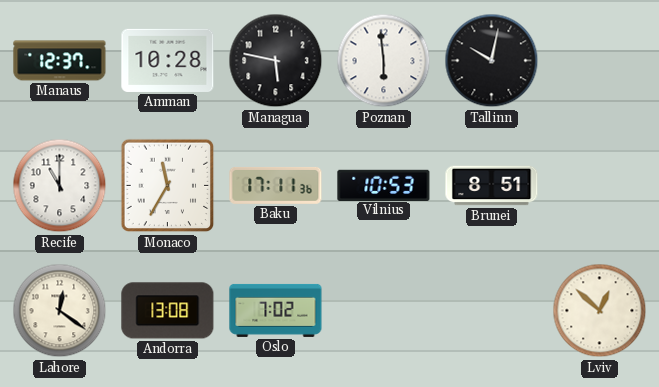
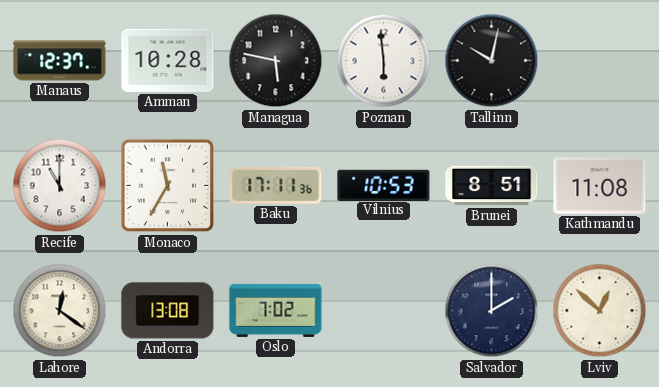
Kathmandu: none -> 11:08
Salvador: none -> 2:00
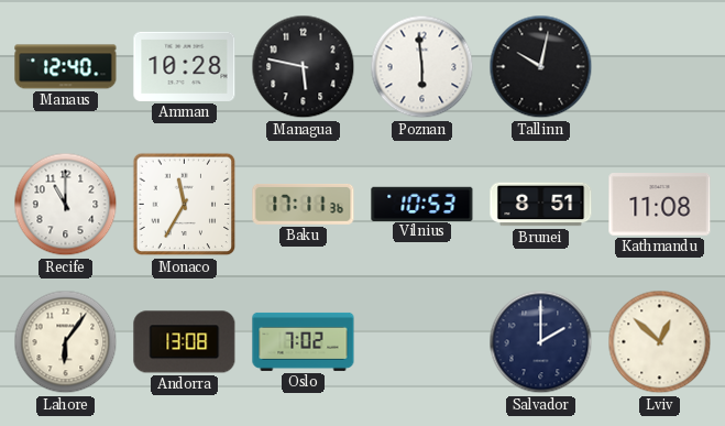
Manaus: 12:37 -> 12:40
Lahore: 12:21 -> 6:06
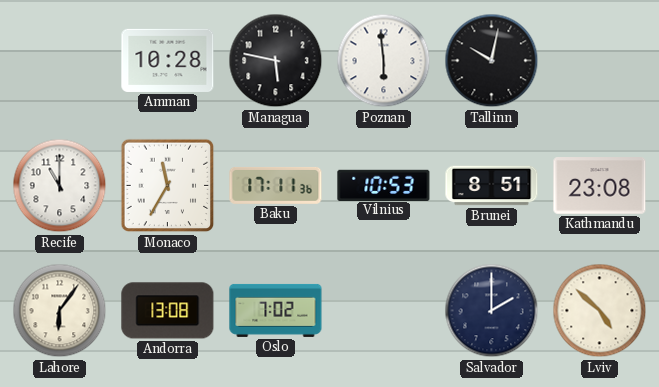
Manaus: 12:40 -> none
Kathmandu: 11:08 -> 23:08
Lviv: 12:52 -> 4:52
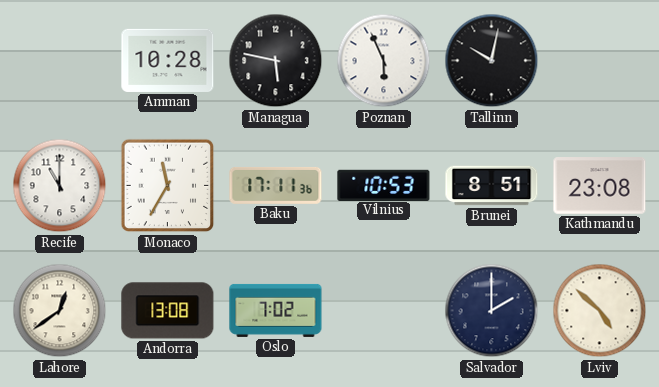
Poznan: 5:59 -> 5:56
Lahore: 6:06 -> 12:39
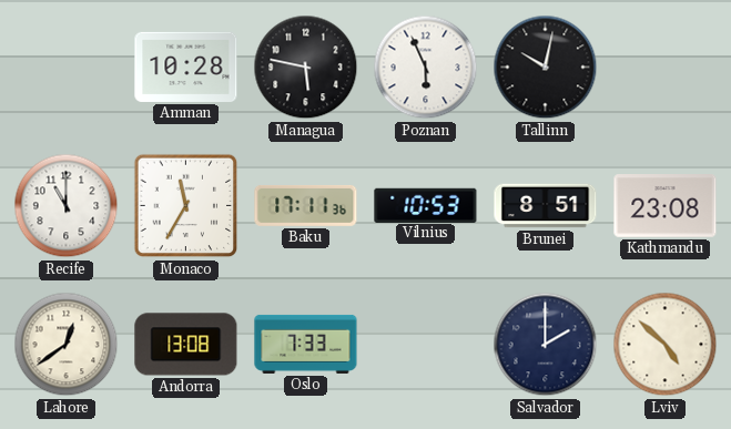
Oslo: 7:02 -> 7:33
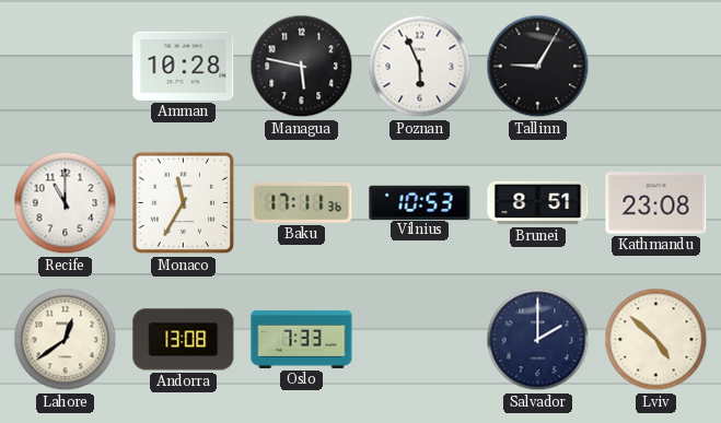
Tallinn: 10:02 -> 9:05
